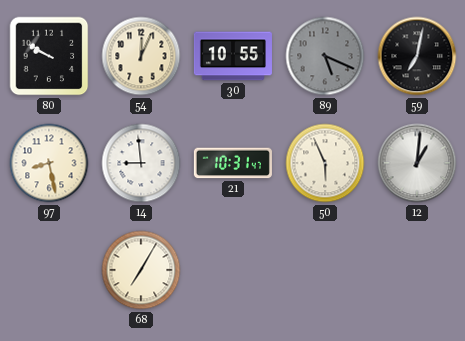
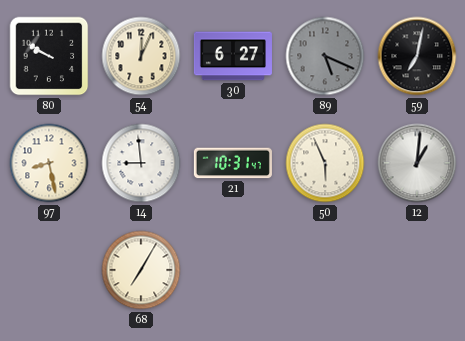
30: 10:55 -> 6:27
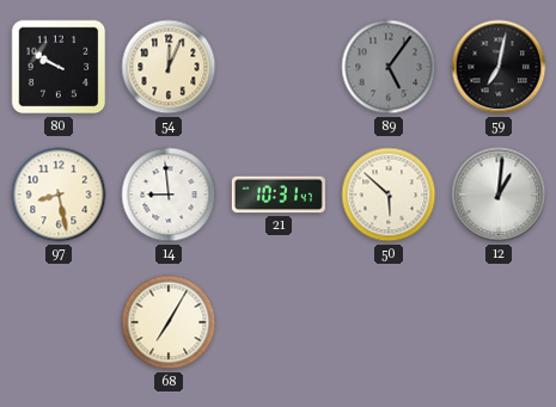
30: 6:27 -> none
89: 5:19 -> 5:06
50: 5:56 -> 5:52
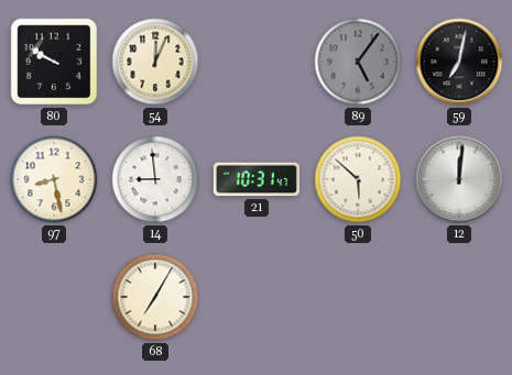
12: 1:01 -> 12:01
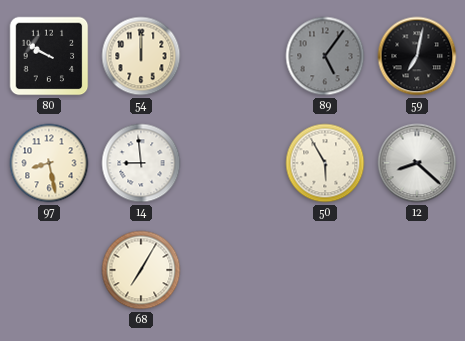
54: 12:04 -> 12:00
21: 10:31 -> none
50: 5:52 -> 5:55
12: 12:01 -> 8:22
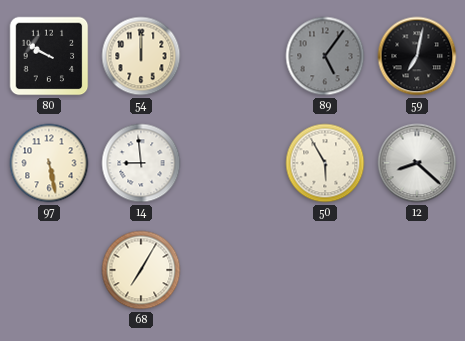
97: 8:28 -> 5:28
